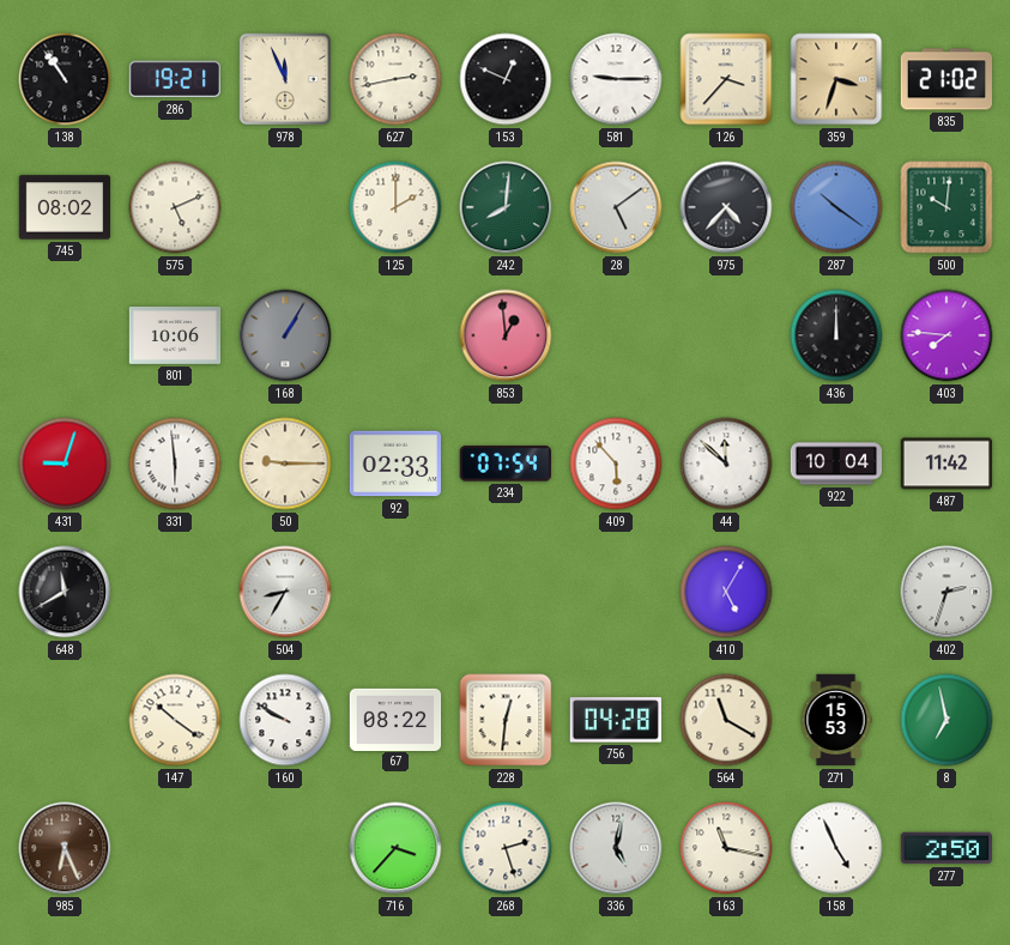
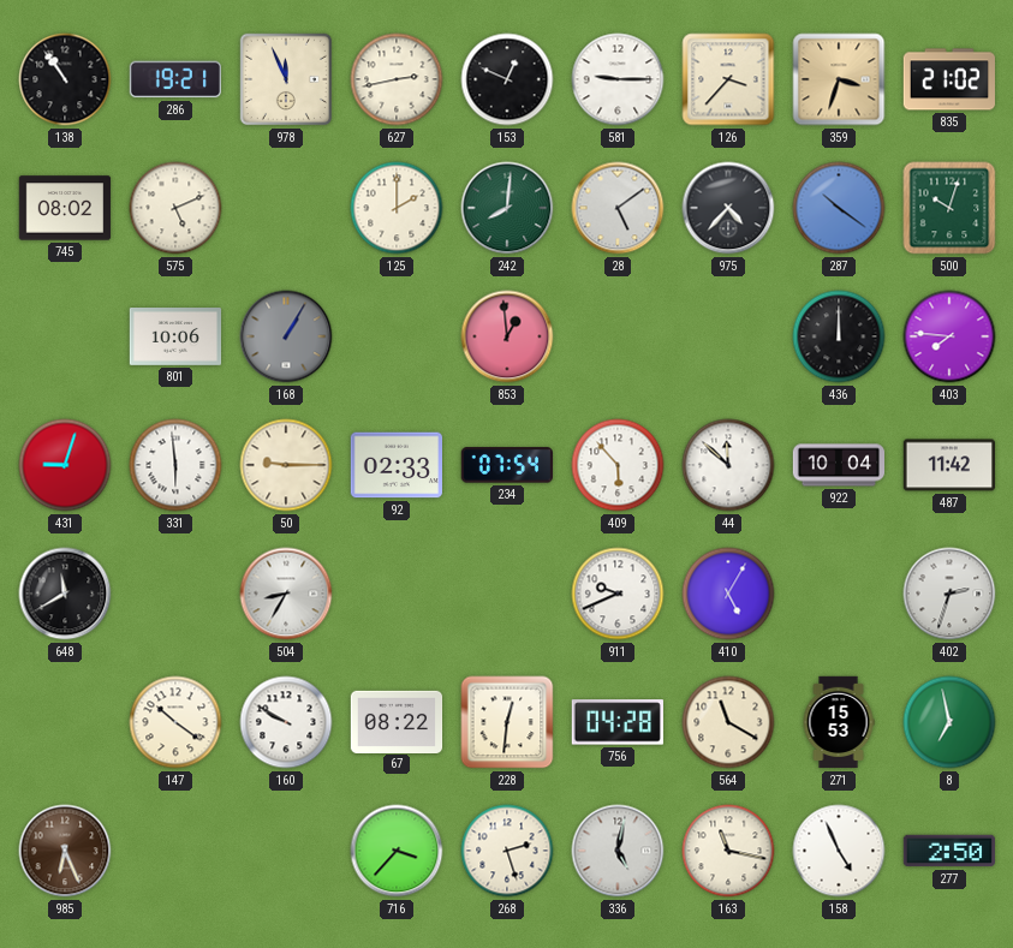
500: 10:01 -> 10:03
911: none -> 9:41
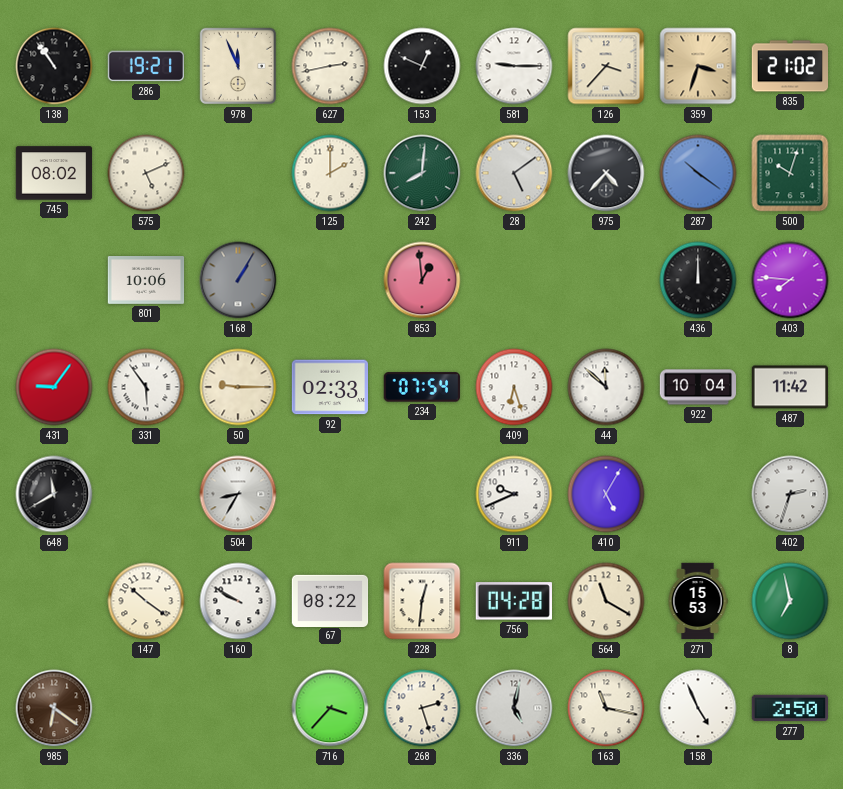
431: 9:03 -> 9:06
331: 5:59 -> 5:54
409: 5:53 -> 6:27
985: 6:26 -> 6:21
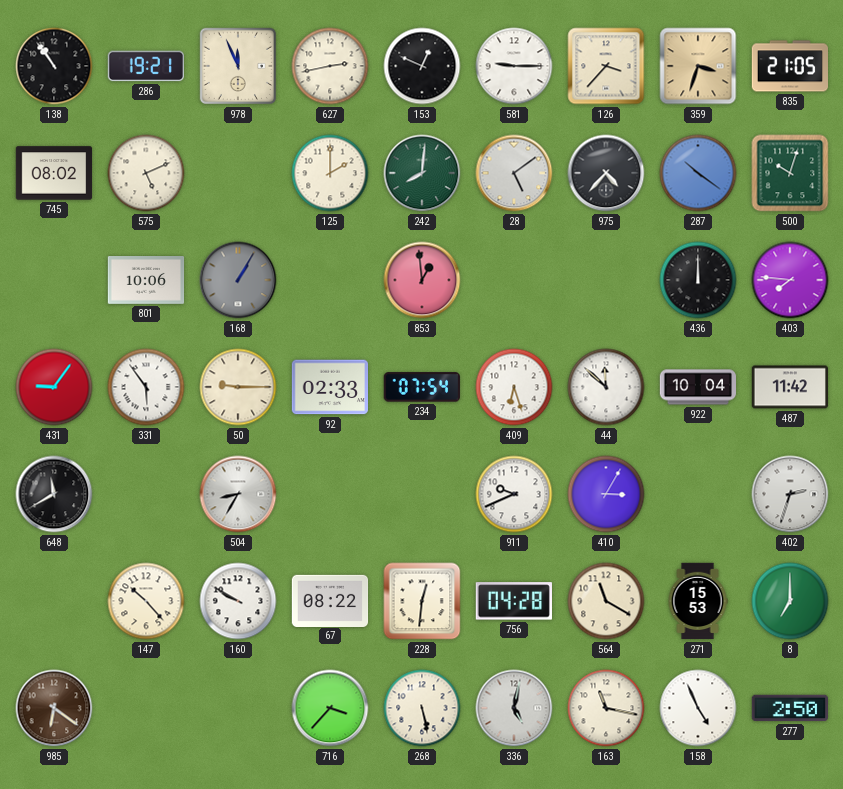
835: 21:02 -> 21:05
410: 5:05 -> 3:05
147: 10:21 -> 10:23
8: 6:58 -> 7:00
268: 2:27 -> 5:28
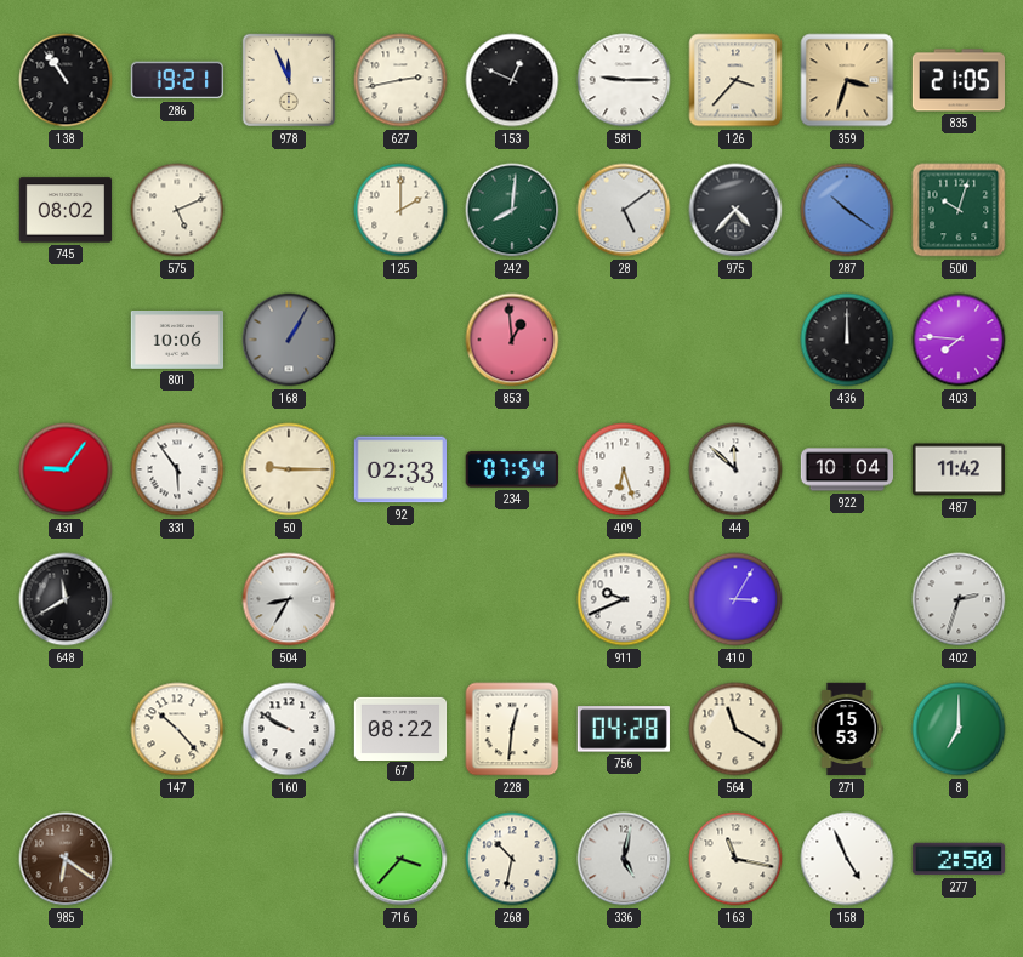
268: 5:28 -> 10:32
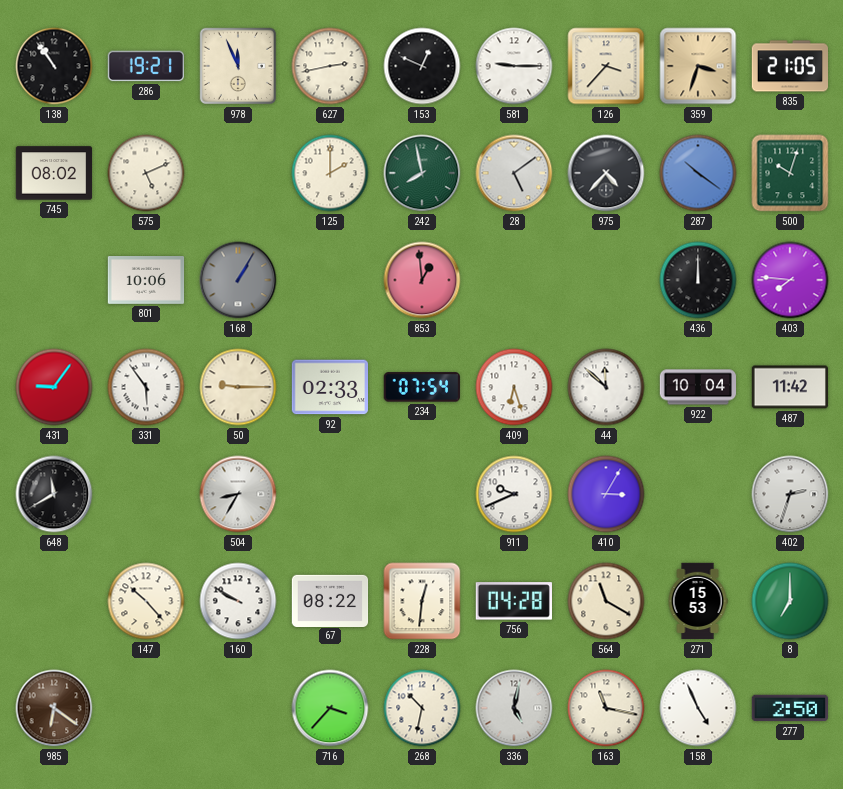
242: 8:01 -> 7:58
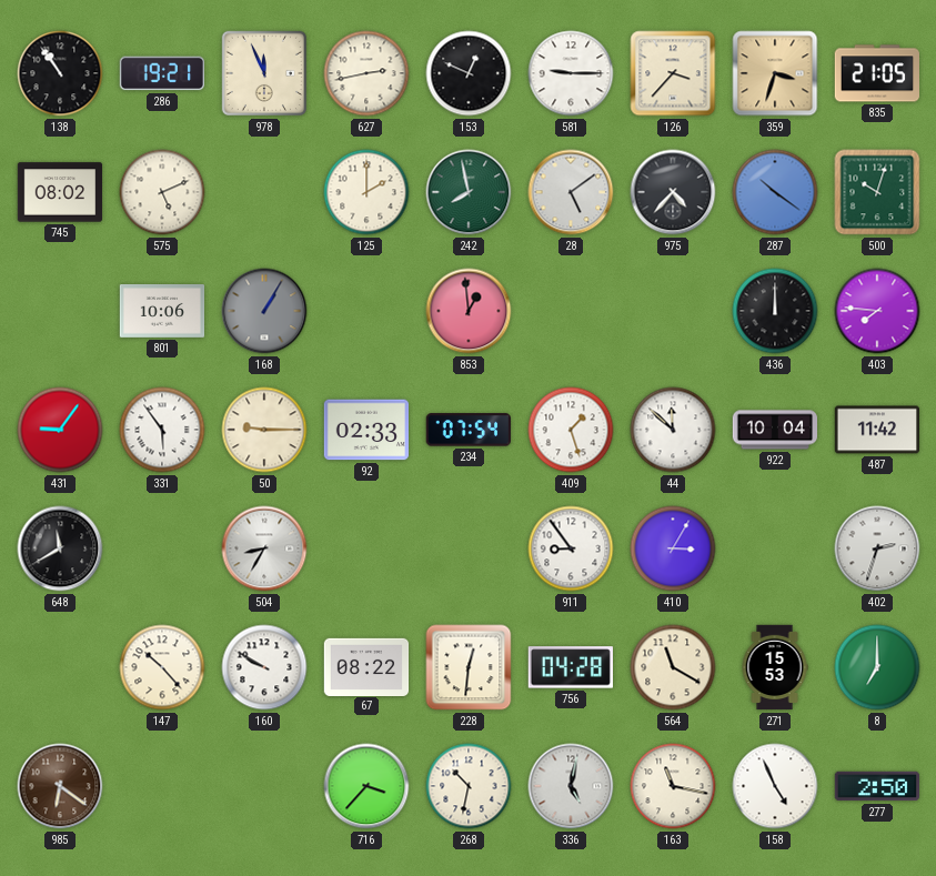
409: 6:27 -> 1:27
911: 9:41 -> 8:54
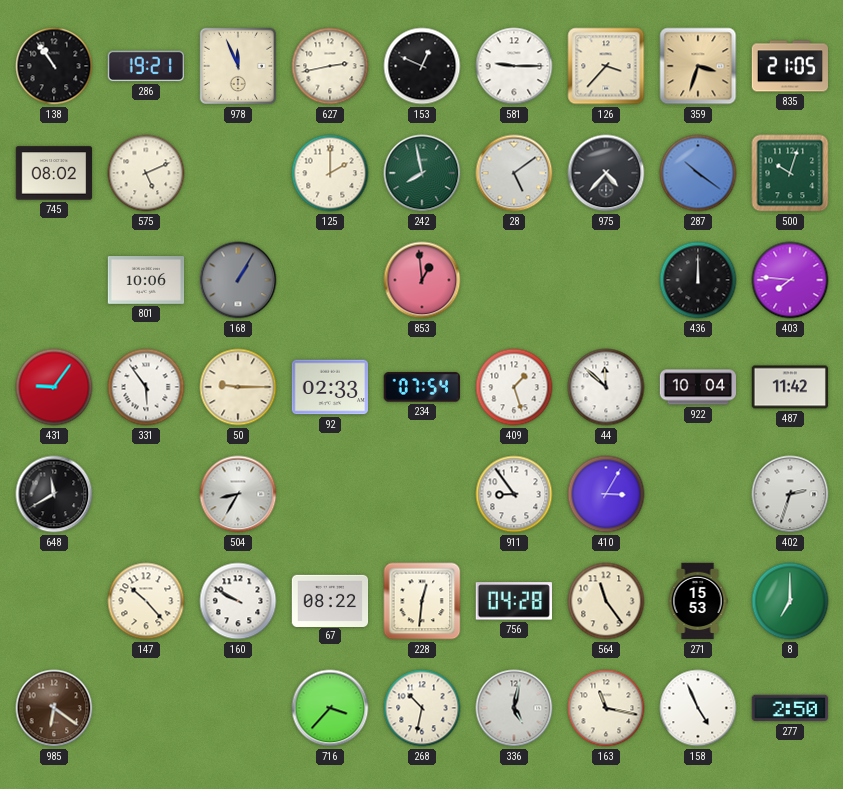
564: 11:20 -> 11:24
